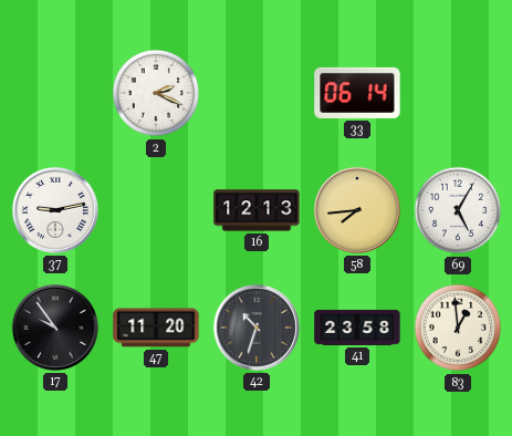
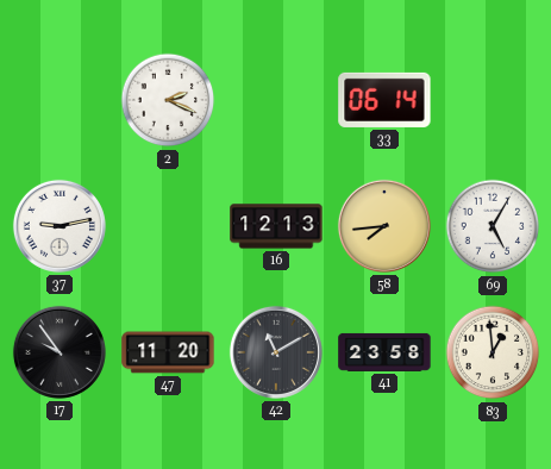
42: 10:33 -> 11:10
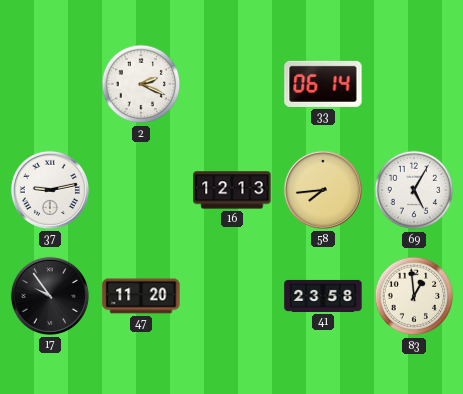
42: 11:10 -> none
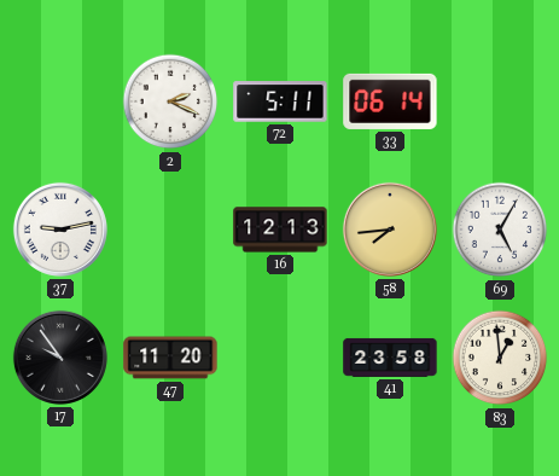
72: none -> 5:11
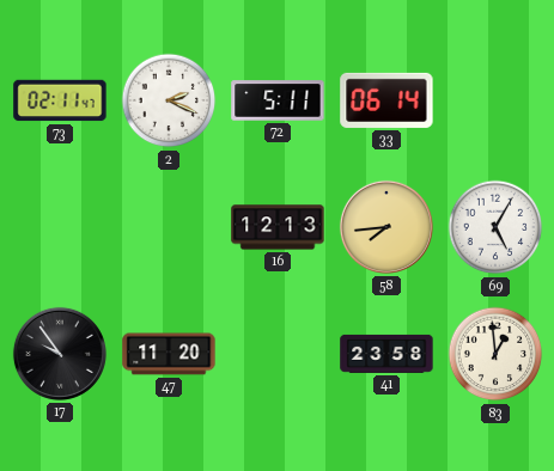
73: none -> 02:11
37: 9:13 -> none
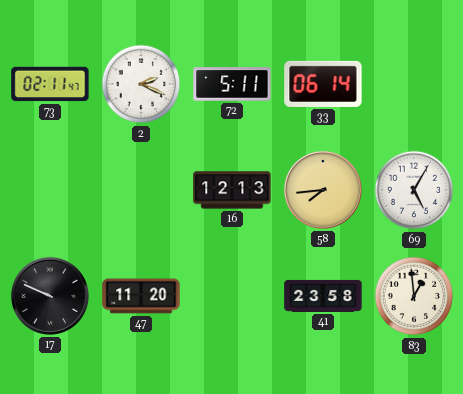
17: 9:54 -> 9:49
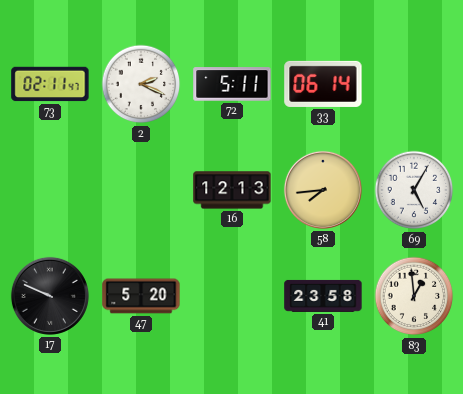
47: 11:20 -> 5:20
